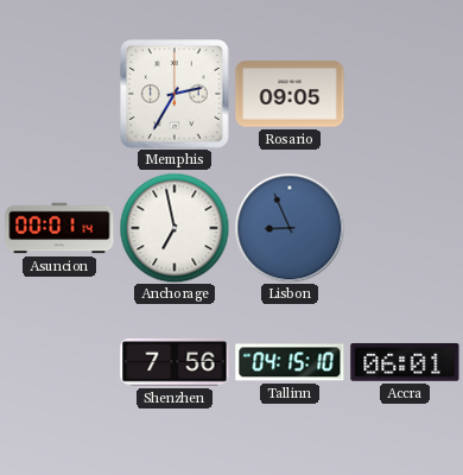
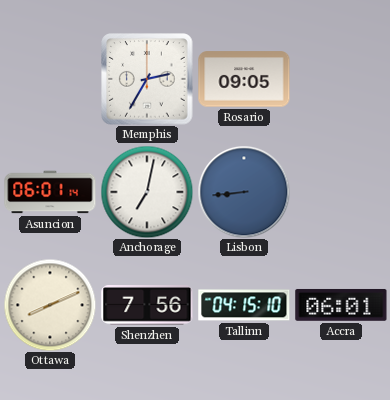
Asuncion: 00:01 -> 06:01
Anchorage: 6:58 -> 7:02
Lisbon: 8:56 -> 8:44
Ottawa: none -> 8:11
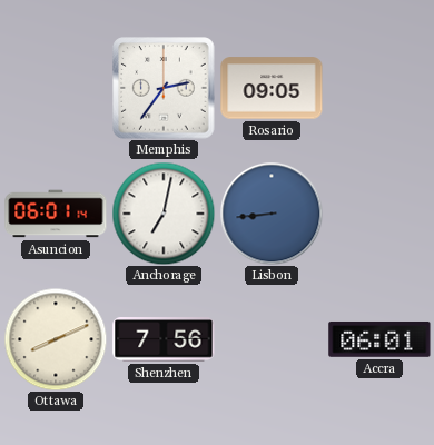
Memphis: 2:35 -> 2:36
Tallinn: 04:15 -> none
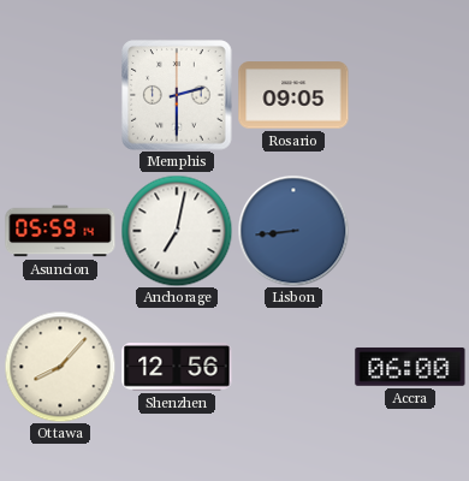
Memphis: 2:36 -> 2:30
Asuncion: 06:01 -> 05:59
Ottawa: 8:11 -> 8:07
Shenzhen: 7:56 -> 12:56
Accra: 06:01 -> 06:00
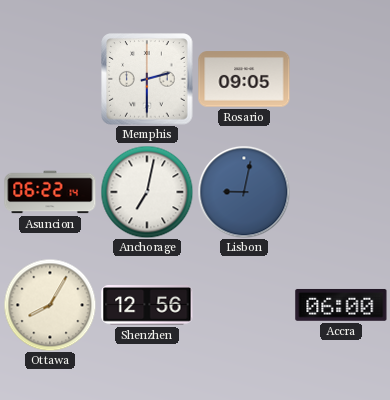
Asuncion: 05:59 -> 06:22
Lisbon: 8:44 -> 9:02
Ottawa: 8:07 -> 8:05
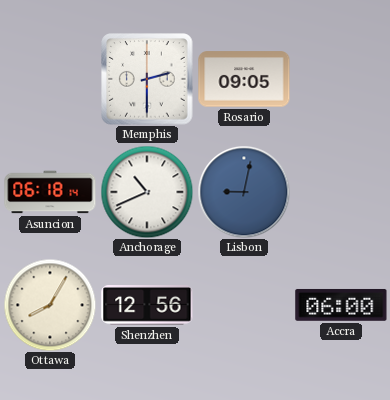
Asuncion: 06:22 -> 06:18
Anchorage: 7:02 -> 10:41
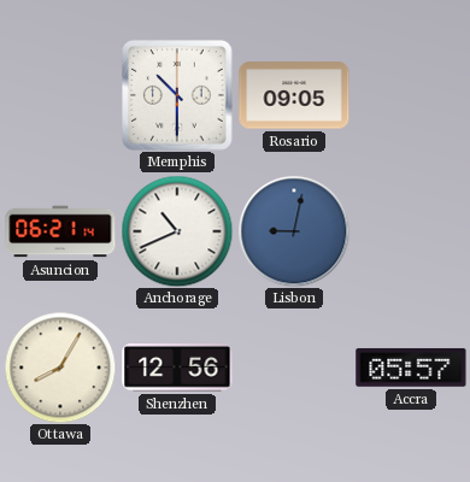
Memphis: 2:30 -> 10:30
Asuncion: 06:18 -> 06:21
Accra: 06:00 -> 05:57
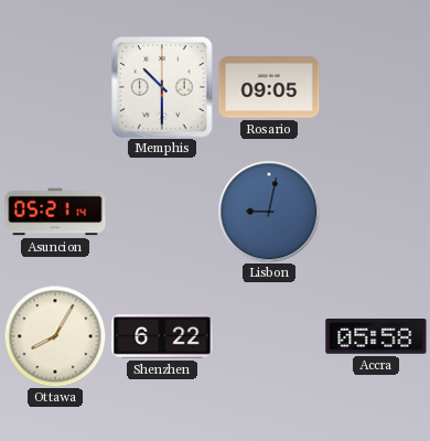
Asuncion: 06:21 -> 05:21
Anchorage: 10:41 -> none
Shenzhen: 12:56 -> 6:22
Accra: 05:57 -> 05:58
